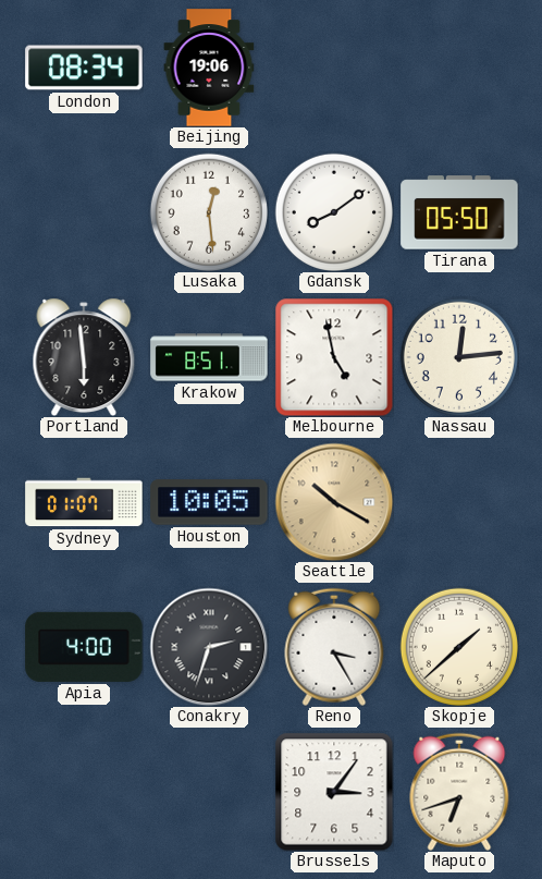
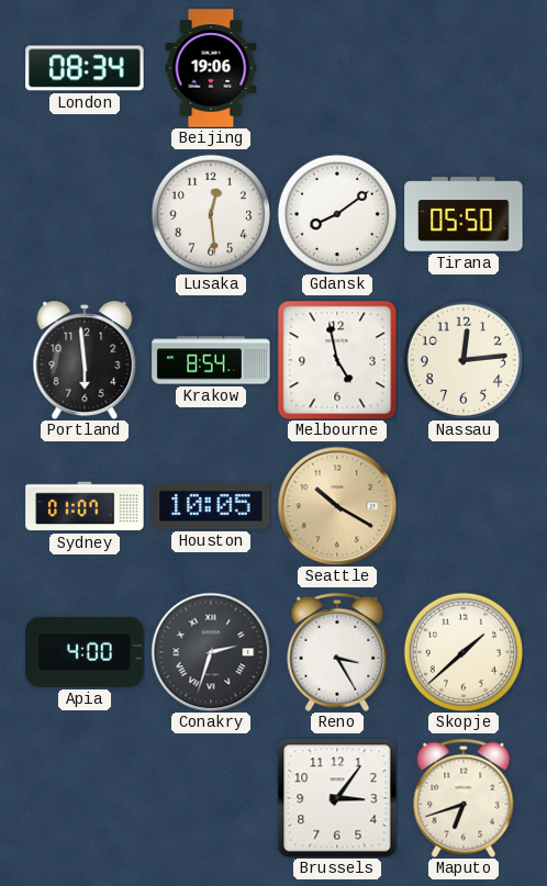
Krakow: 8:51 -> 8:54
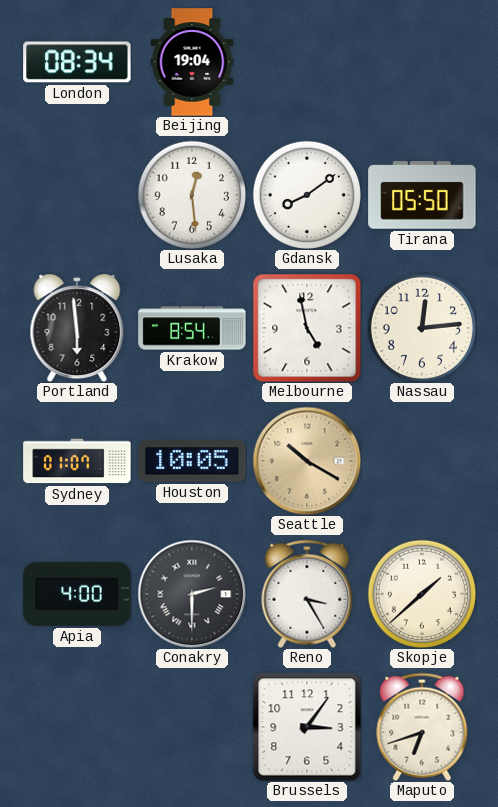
Beijing: 19:06 -> 19:04
Conakry: 2:33 -> 2:30
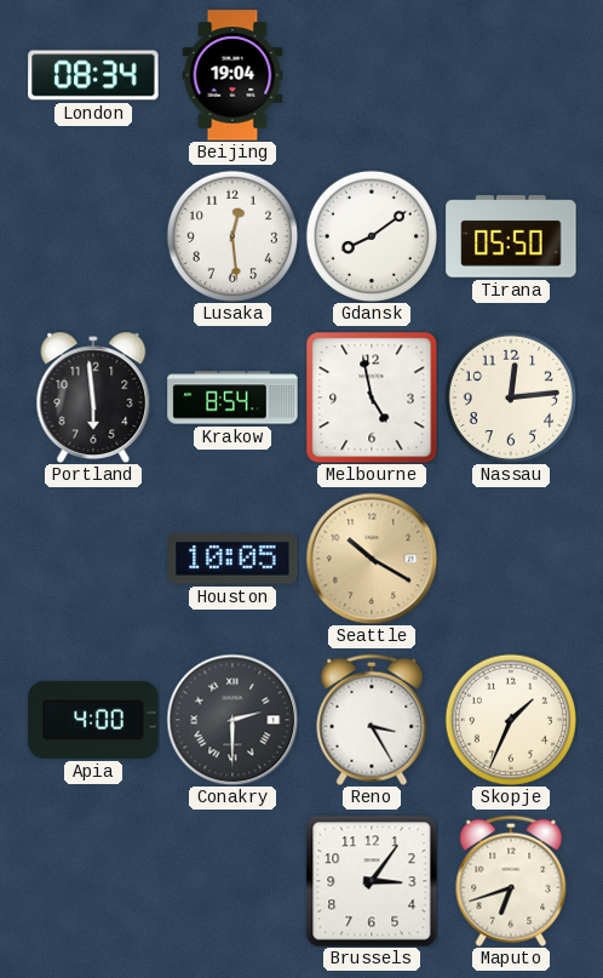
Sydney: 01:07 -> none
Skopje: 1:38 -> 1:34
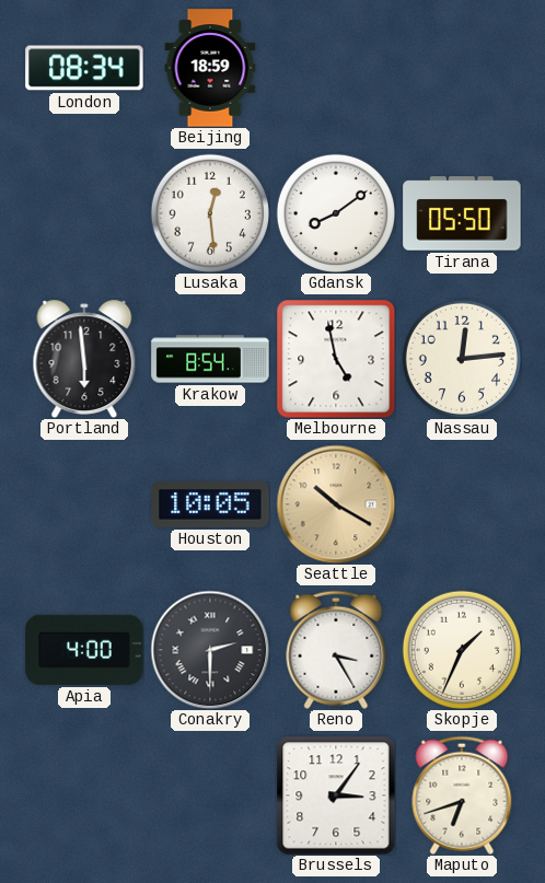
Beijing: 19:04 -> 18:59
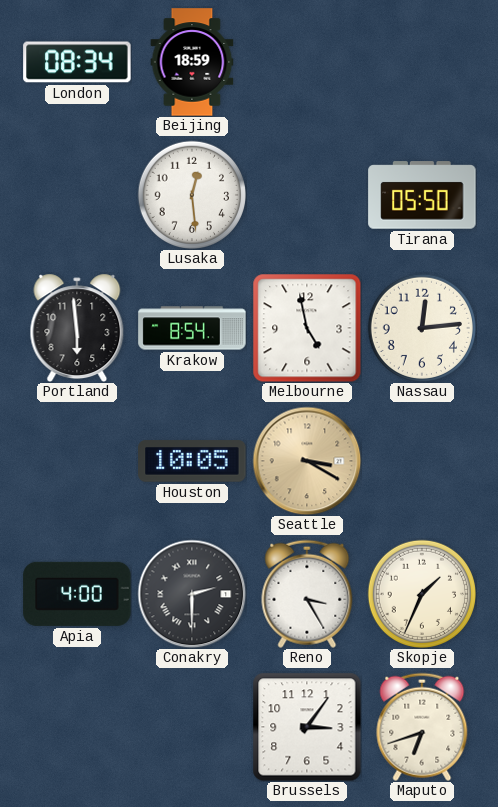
Gdansk: 8:09 -> none
Seattle: 10:20 -> 3:20
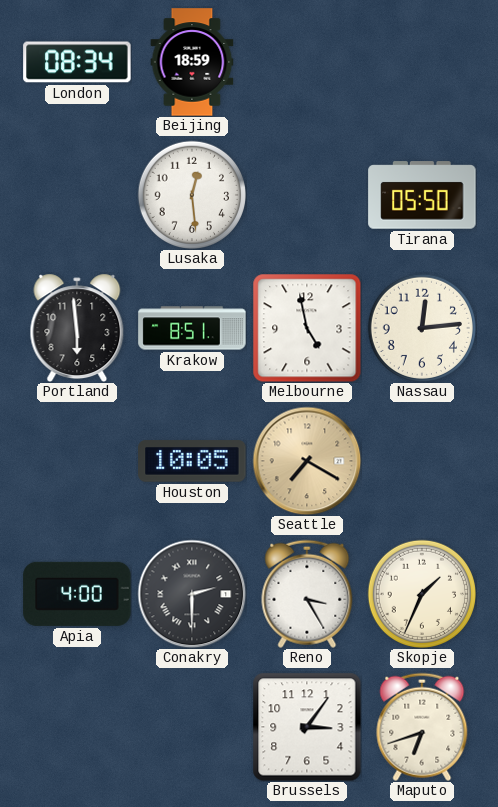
Krakow: 8:54 -> 8:51
Seattle: 3:20 -> 7:20
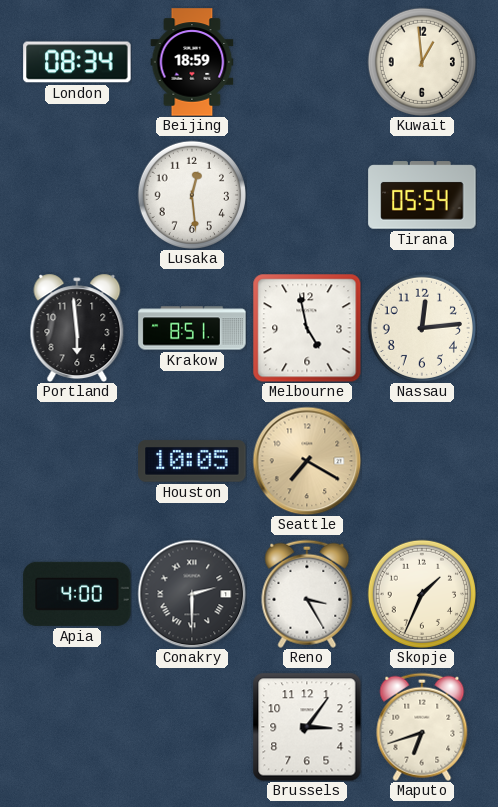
Kuwait: none -> 12:59
Tirana: 05:50 -> 05:54
